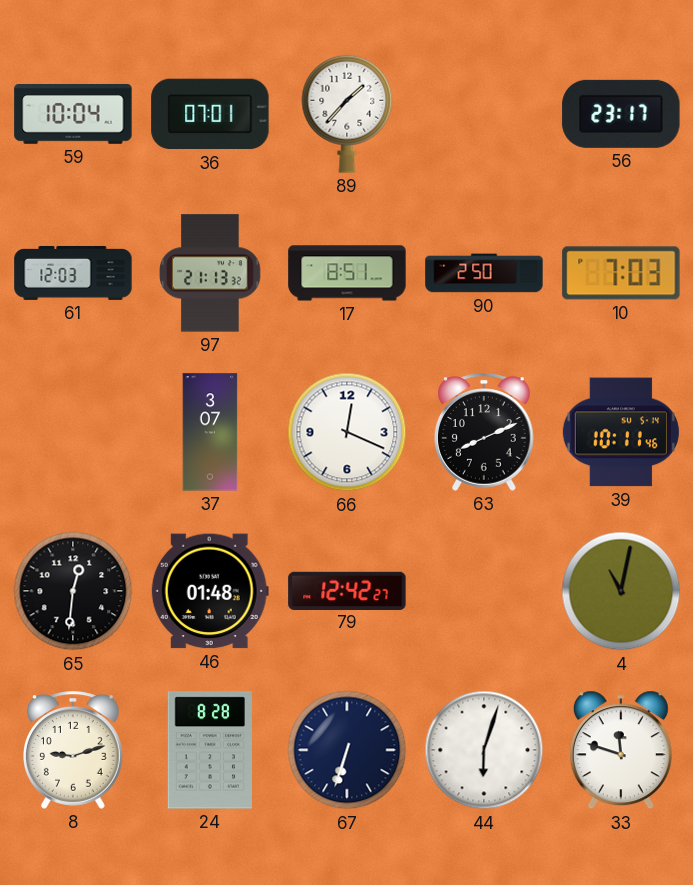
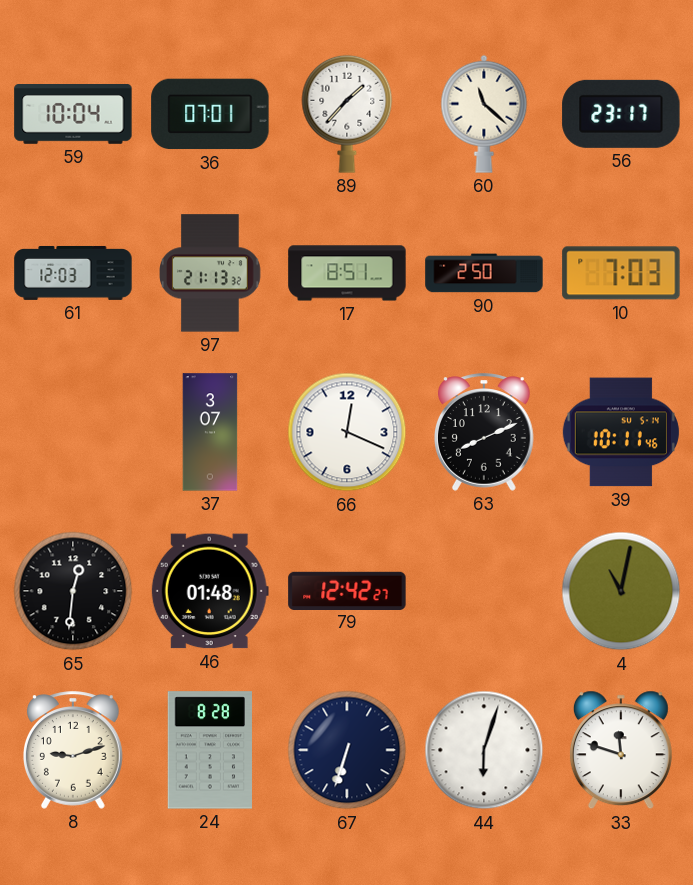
60: none -> 11:22
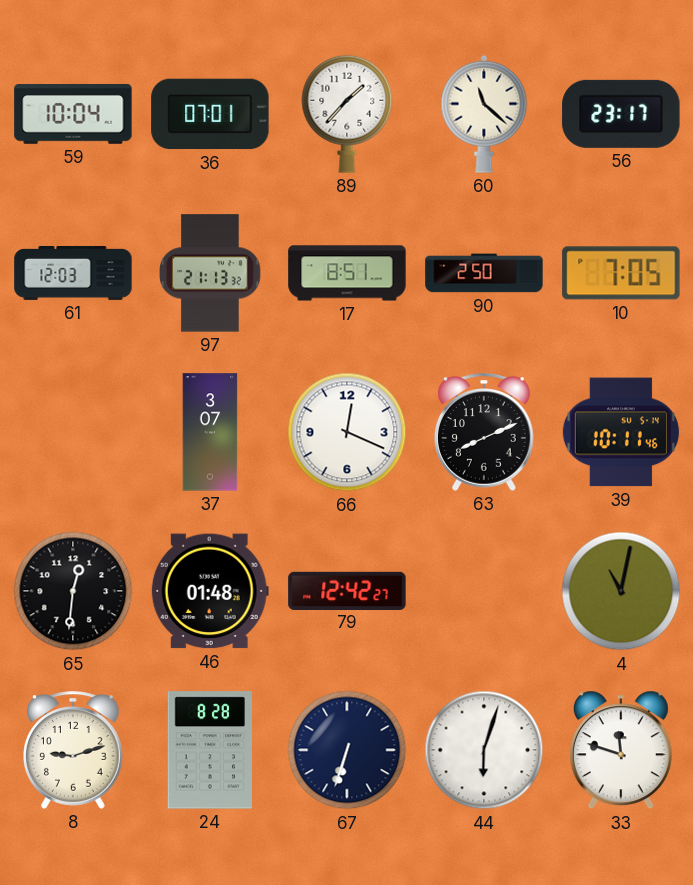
10: 7:03 -> 7:05
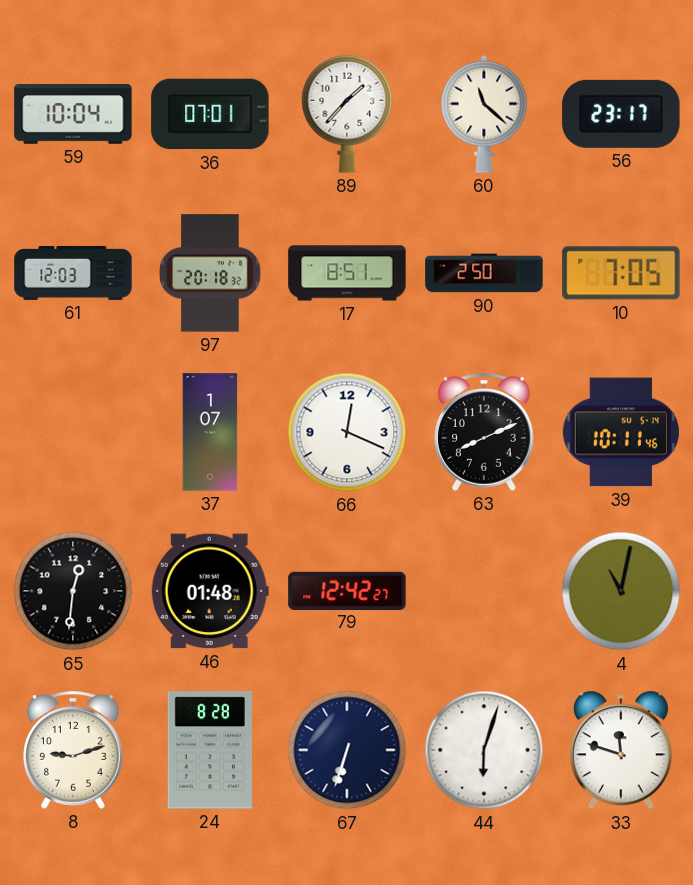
97: 21:13 -> 20:18
37: 3:07 -> 1:07
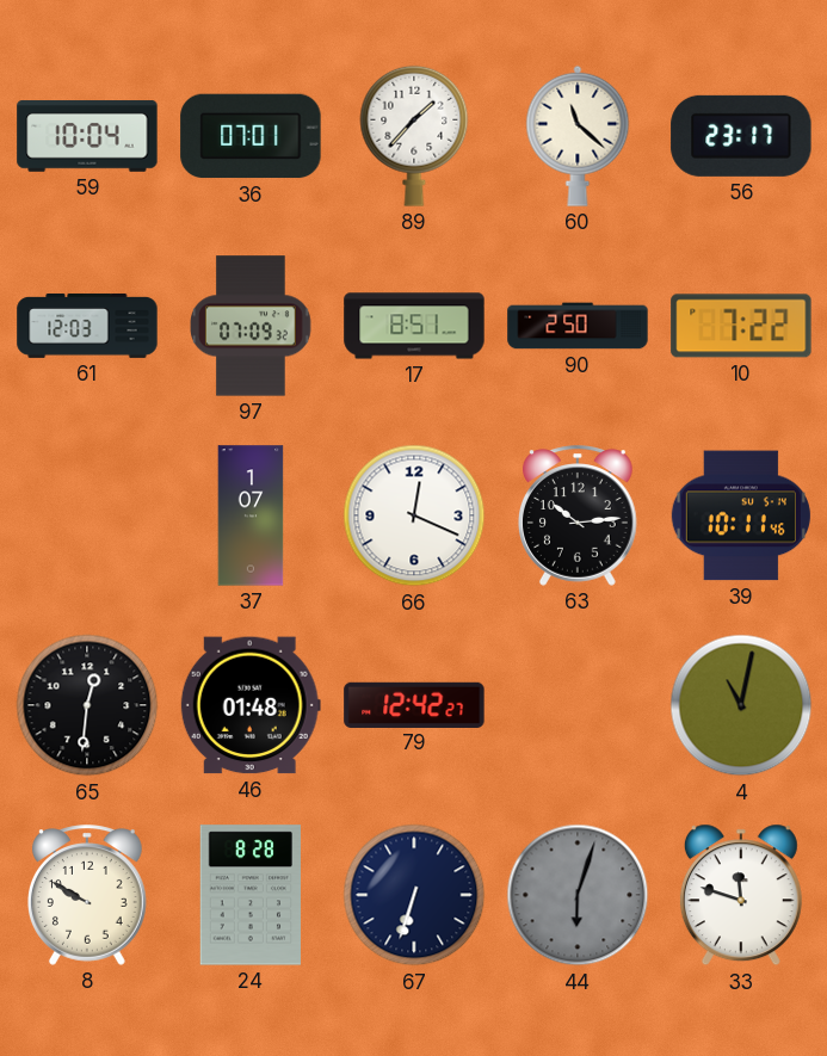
97: 20:18 -> 07:09
10: 7:05 -> 7:22
63: 8:11 -> 10:14
8: 9:12 -> 9:50
44 dial: white -> grey
